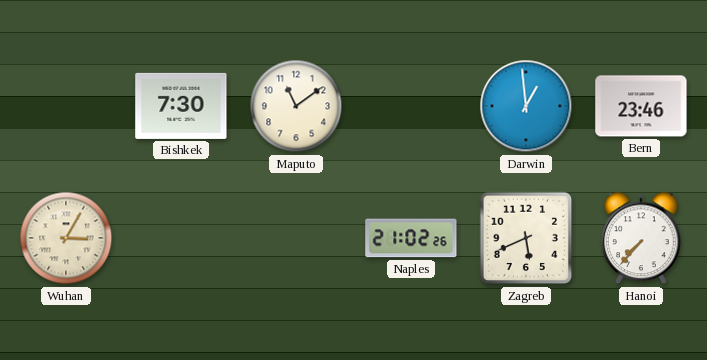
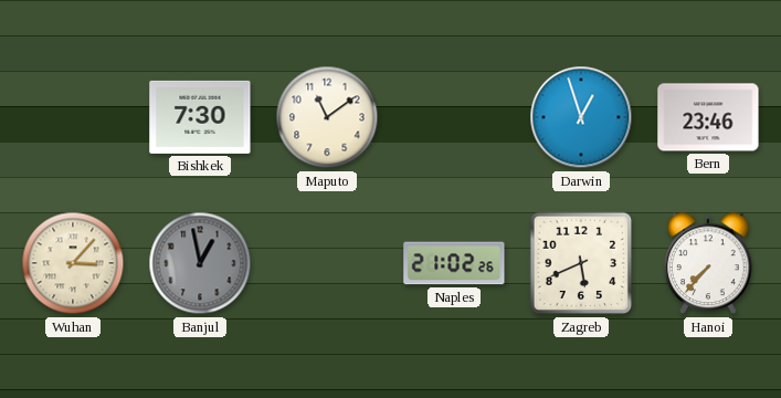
Darwin: 12:59 -> 12:57
Wuhan: 3:05 -> 3:07
Banjul: none -> 12:58
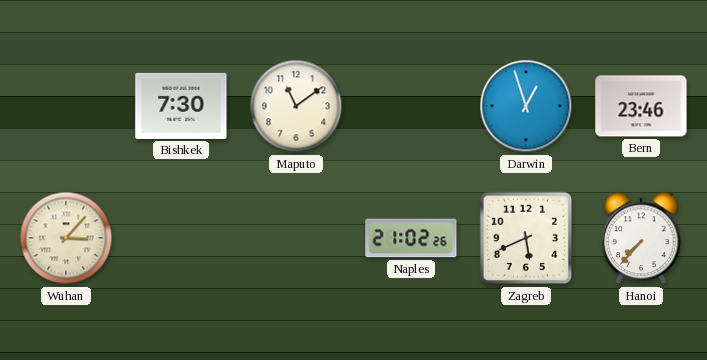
Banjul: 12:58 -> none
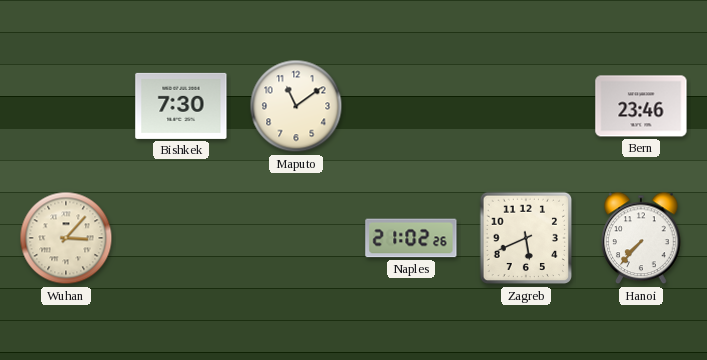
Darwin: 12:57 -> none
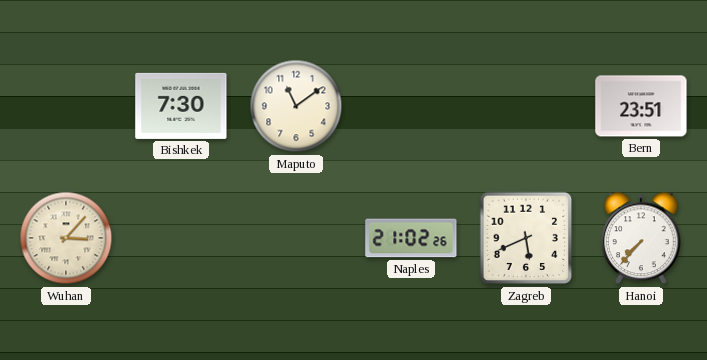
Bern: 23:46 -> 23:51
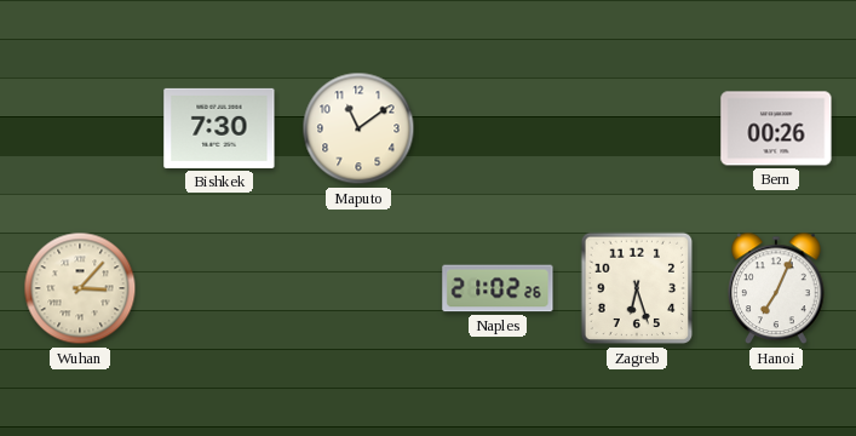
Bern: 23:51 -> 00:26
Zagreb: 5:41 -> 6:27
Hanoi: 7:37 -> 7:04
